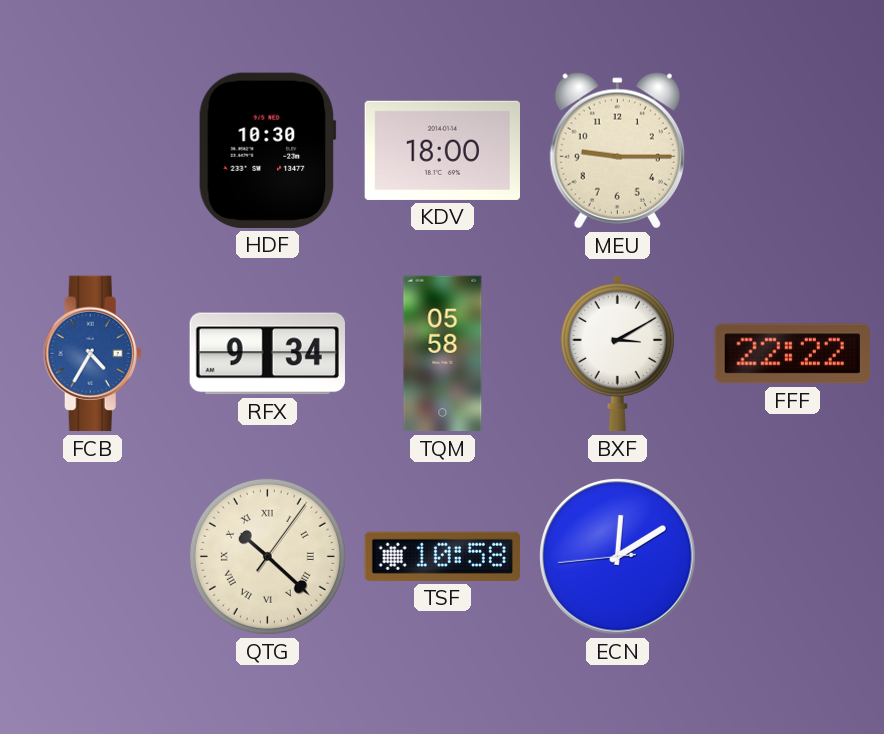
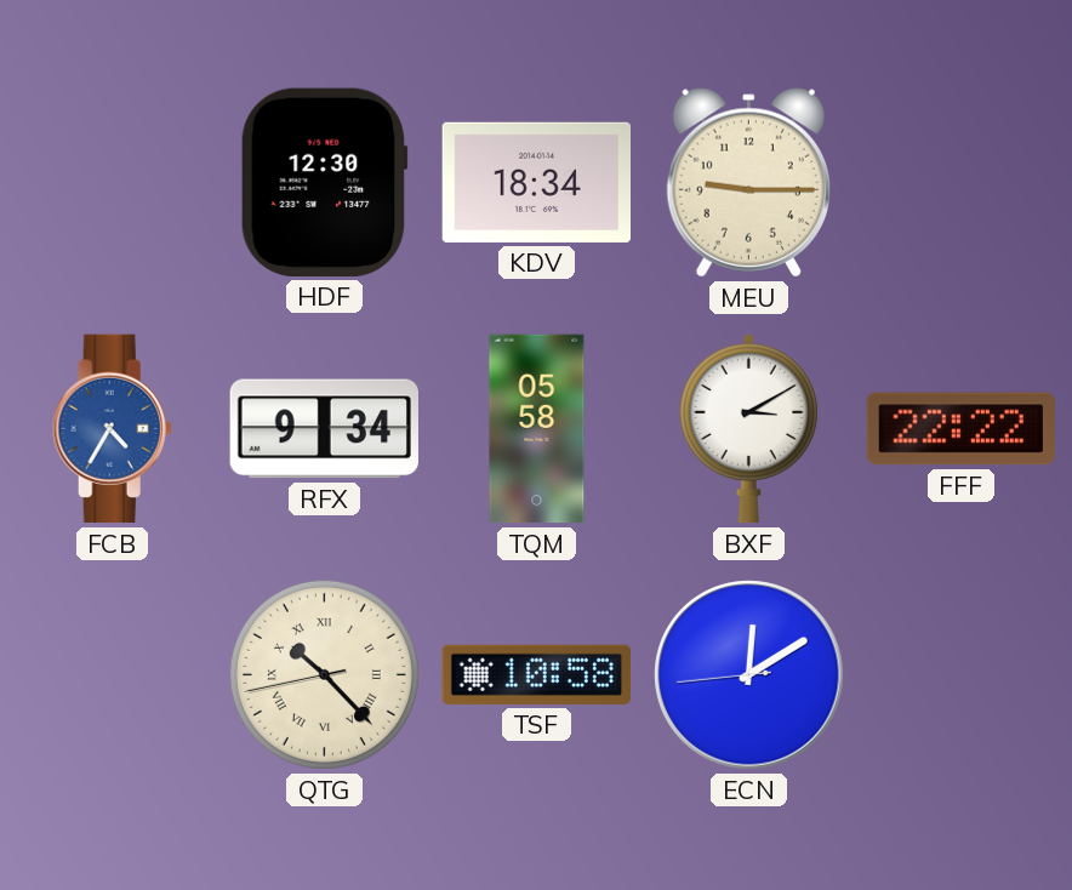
HDF: 10:30 -> 12:30
KDV: 18:00 -> 18:34
QTG: 10:22:06 -> 10:22:43
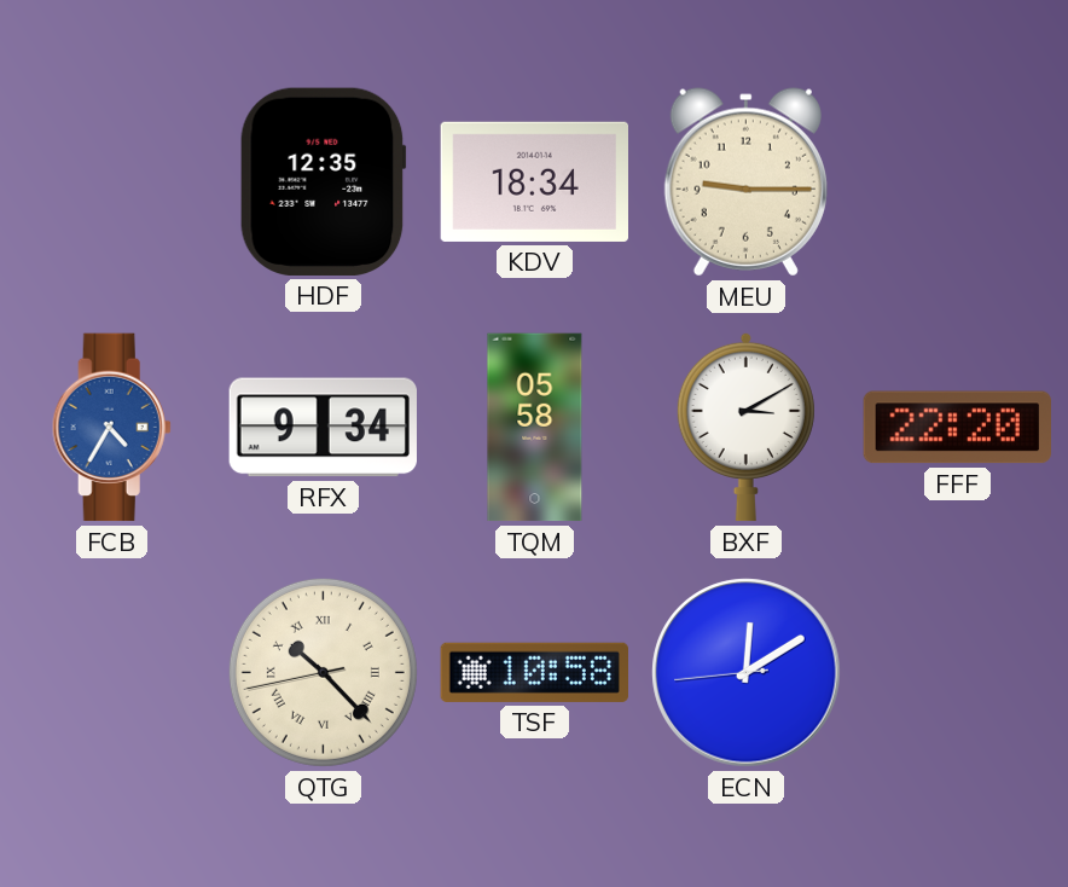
HDF: 12:30 -> 12:35
FFF: 22:22 -> 22:20
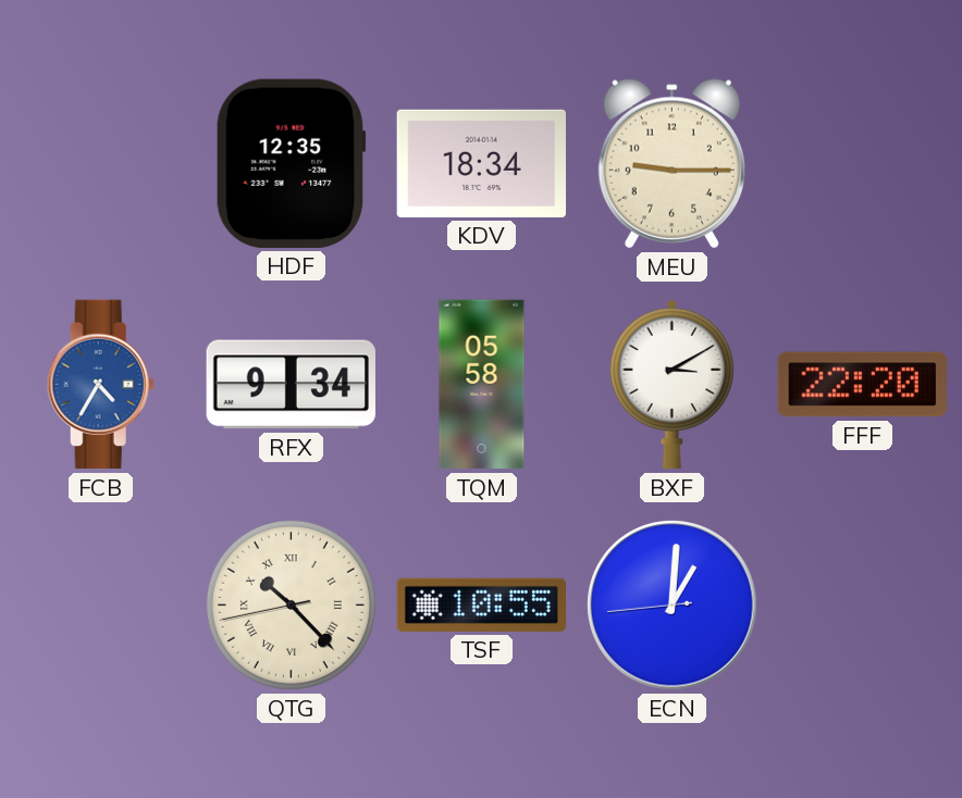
TSF: 10:58 -> 10:55
ECN: 12:09 -> 1:00
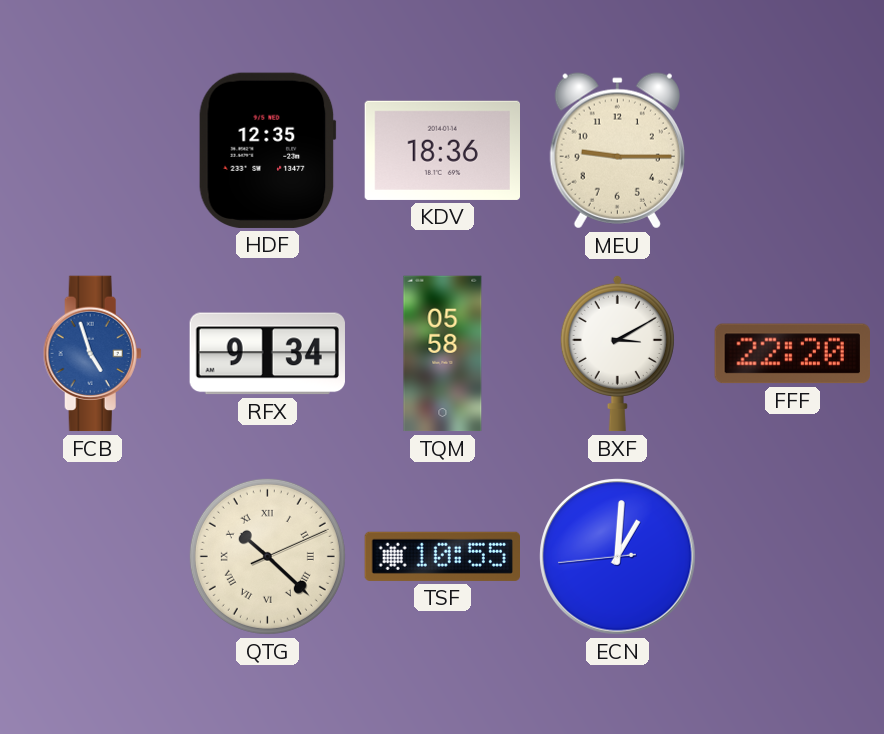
KDV: 18:34 -> 18:36
FCB: 4:35 -> 4:57
QTG: 10:22:43 -> 10:22:11
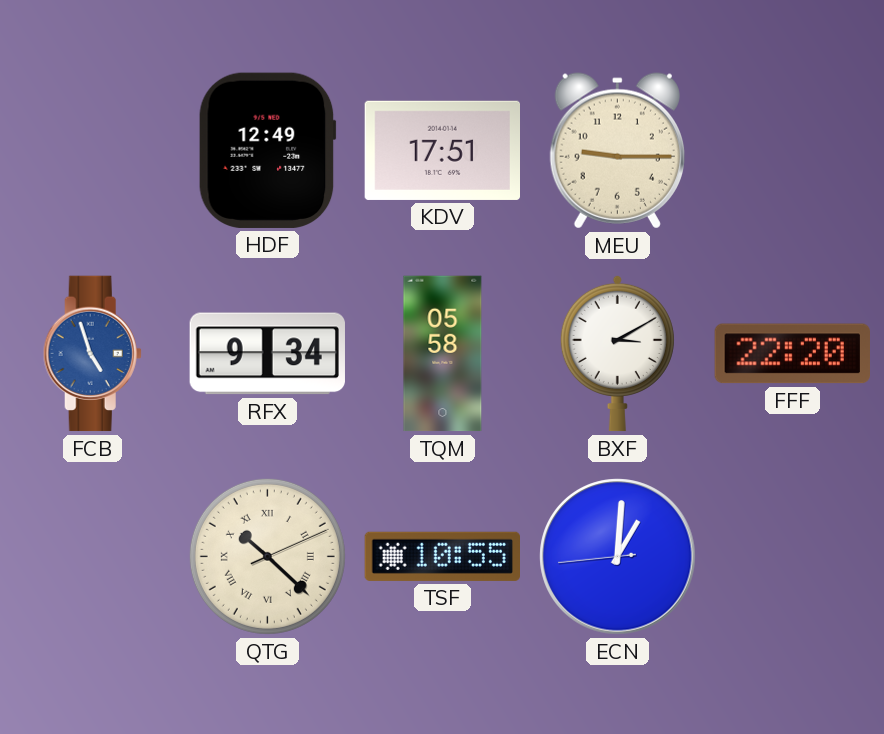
HDF: 12:35 -> 12:49
KDV: 18:36 -> 17:51
